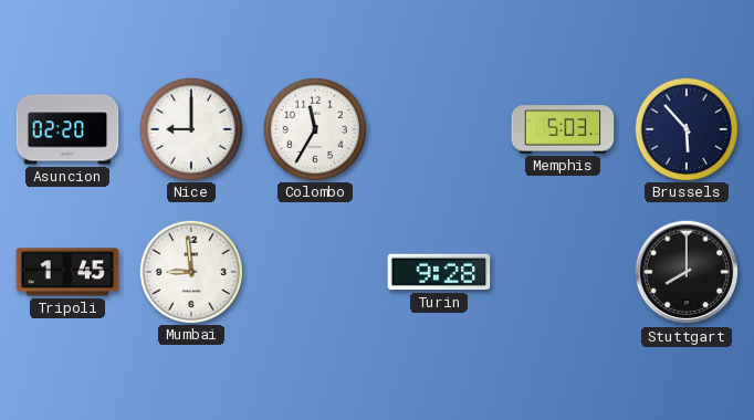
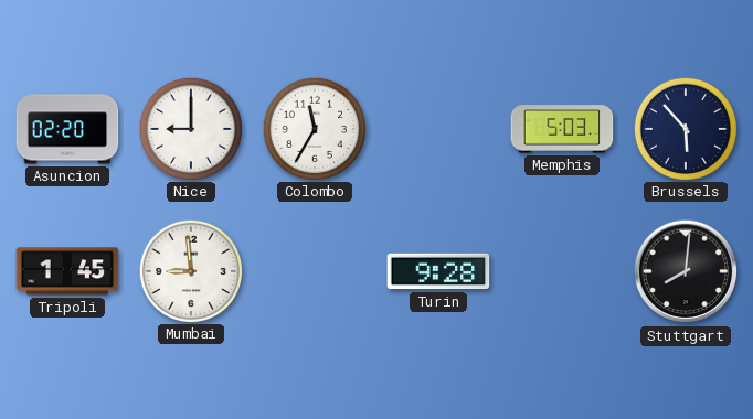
Stuttgart: 8:00 -> 8:01
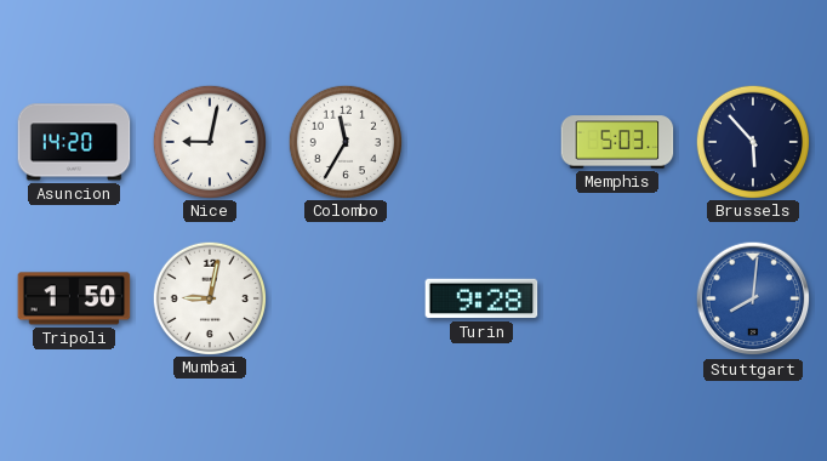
Asuncion: 02:20 -> 14:20
Nice: 9:00 -> 9:02
Tripoli: 1:45 -> 1:50
Mumbai: 8:59 -> 9:02
Stuttgart dial: black -> blue
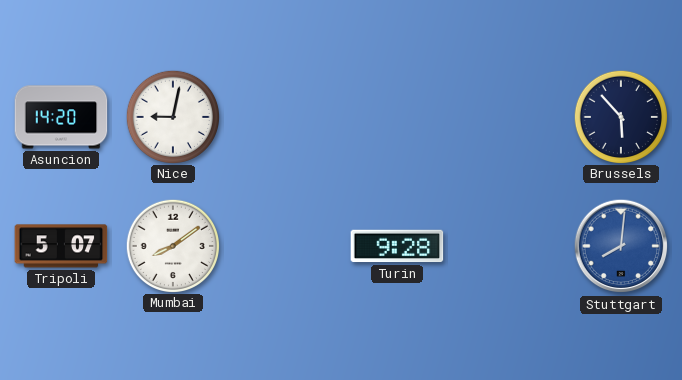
Colombo: 11:35 -> none
Memphis: 5:03 -> none
Tripoli: 1:50 -> 5:07
Mumbai: 9:02 -> 8:09
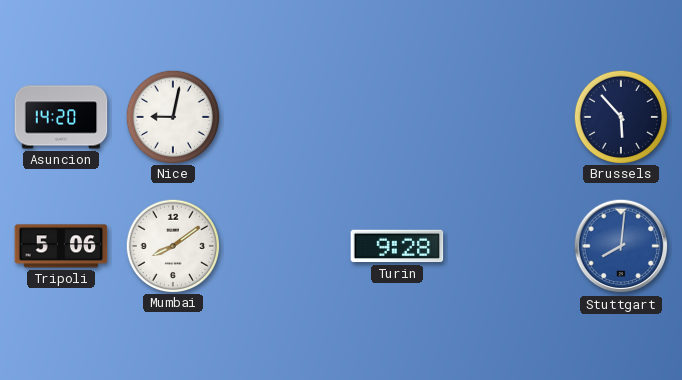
Tripoli: 5:07 -> 5:06
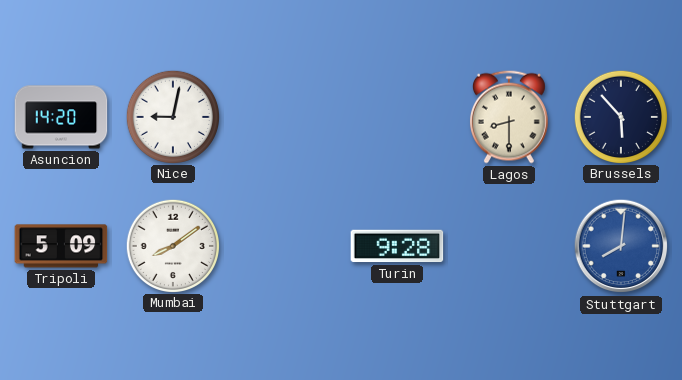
Lagos: none -> 8:30
Tripoli: 5:06 -> 5:09
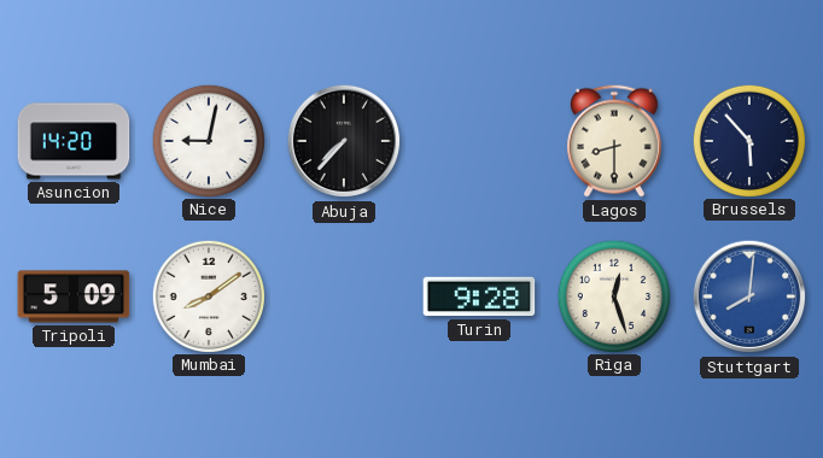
Abuja: none -> 7:37
Riga: none -> 12:27
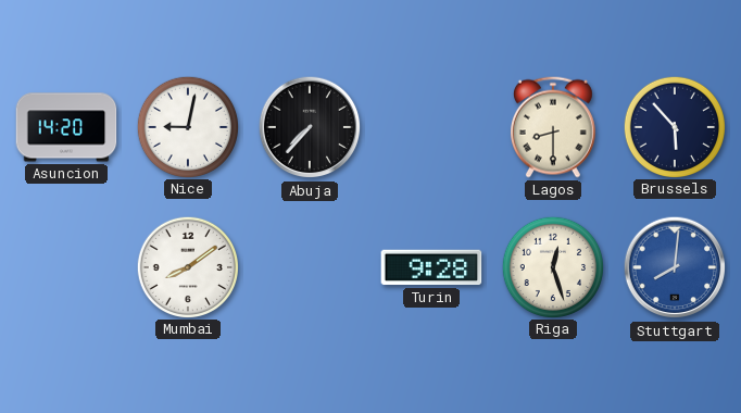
Tripoli: 5:09 -> none
